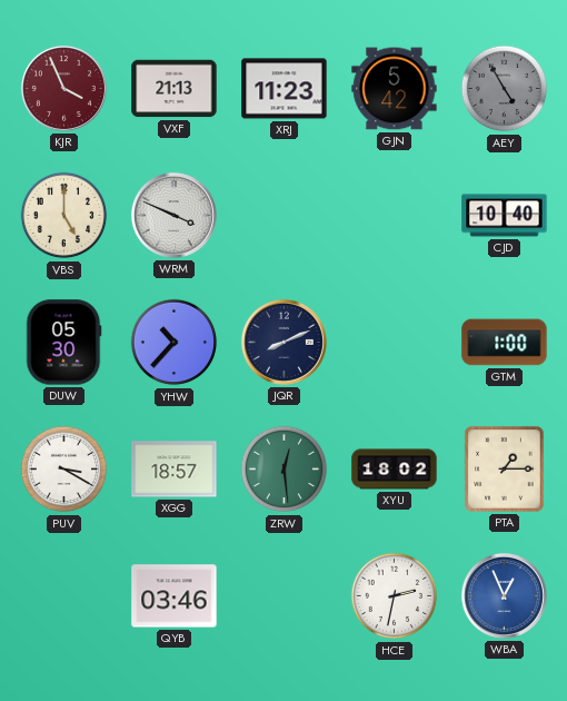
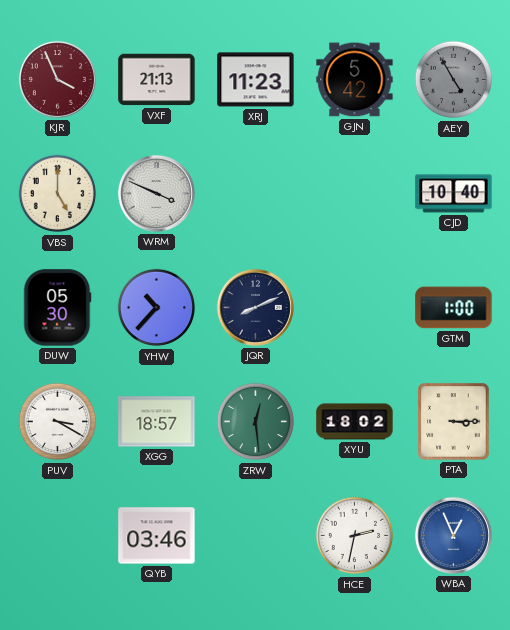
PTA: 1:15 -> 3:15
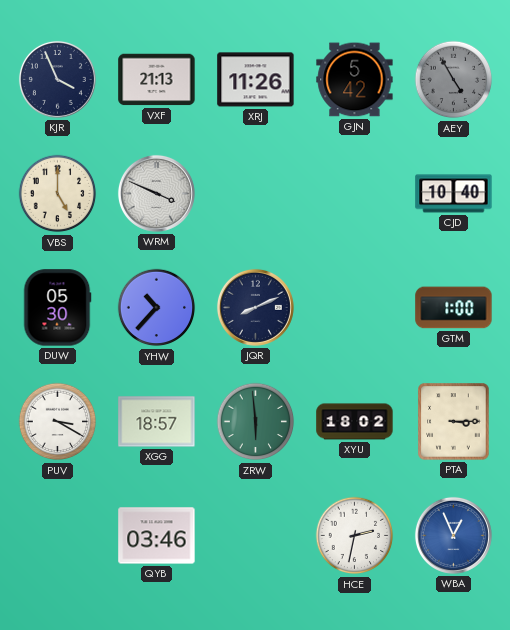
KJR dial: burgundy -> navy
XRJ: 11:23 -> 11:26
ZRW: 12:29 -> 5:59
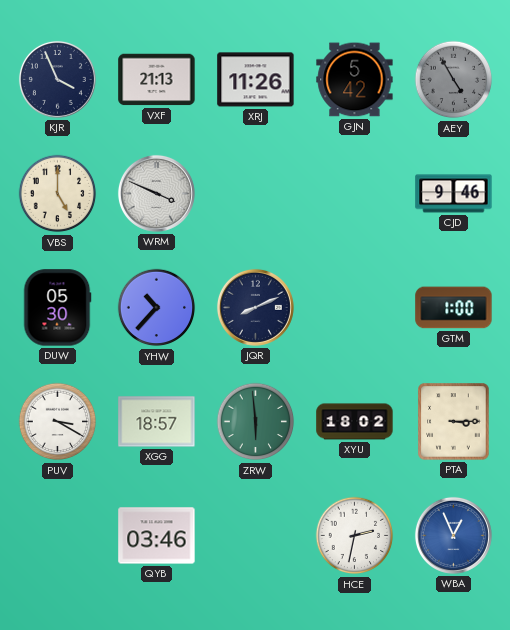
CJD: 10:40 -> 9:46
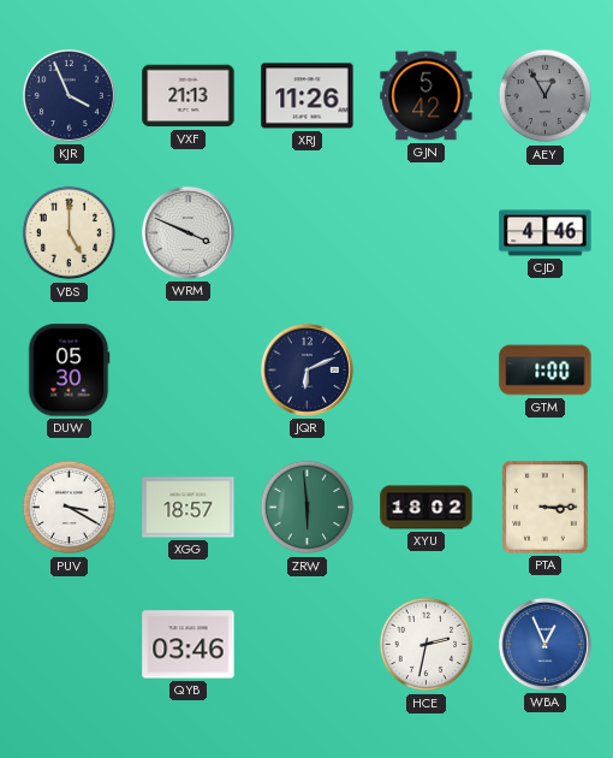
AEY: 4:55 -> 12:55
CJD: 9:46 -> 4:46
YHW: 10:37 -> none
JQR: 8:11 -> 6:11
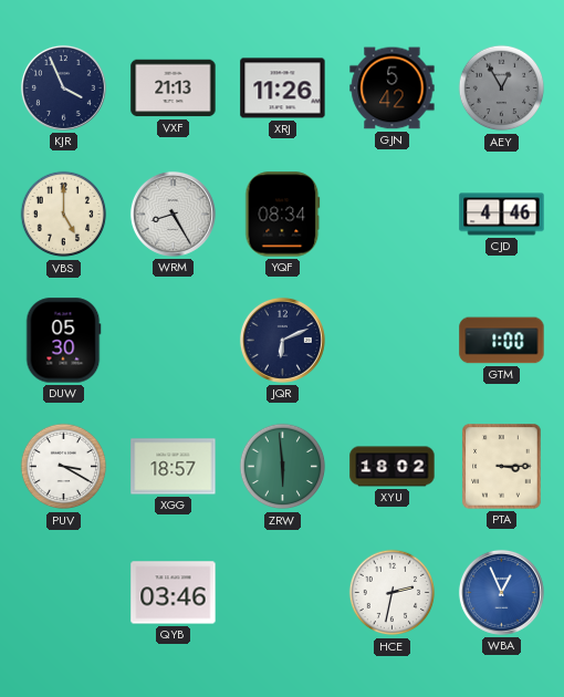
WRM: 3:49 -> 8:25
YQF: none -> 08:34
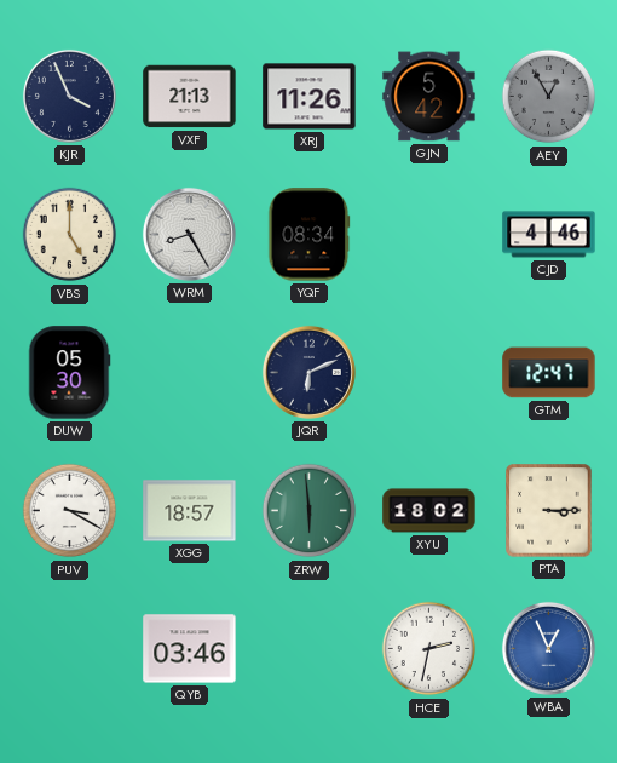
GTM: 1:00 -> 12:47
